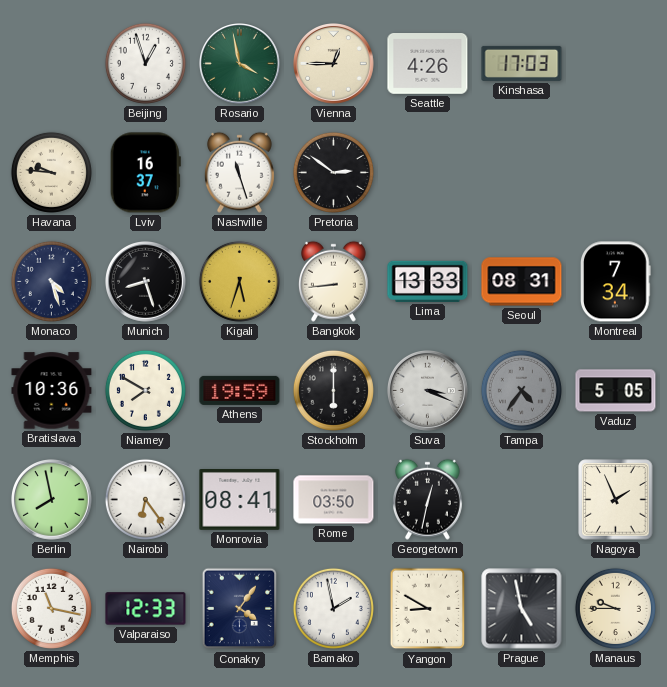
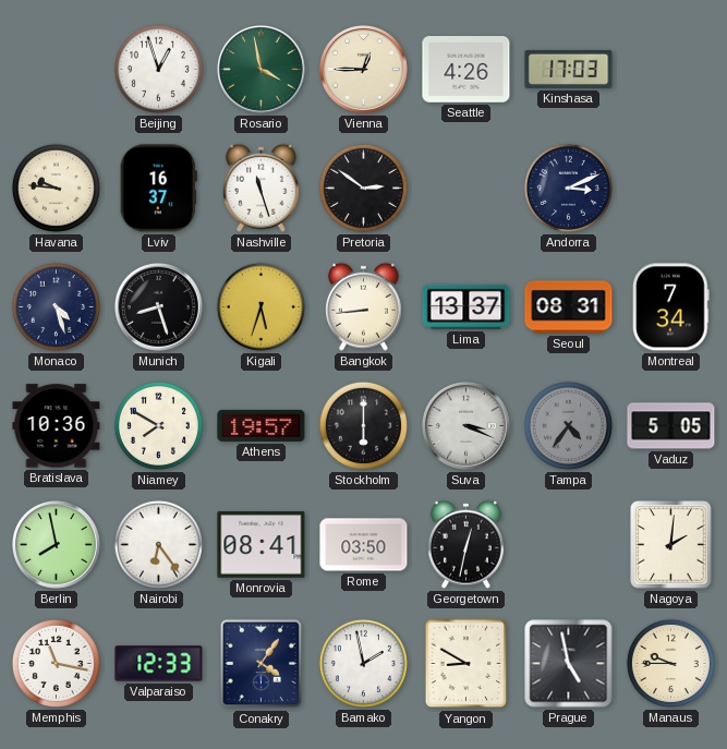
Andorra: none -> 3:11
Lima: 13:33 -> 13:37
Athens: 19:59 -> 19:57
Nagoya: 1:56 -> 2:01
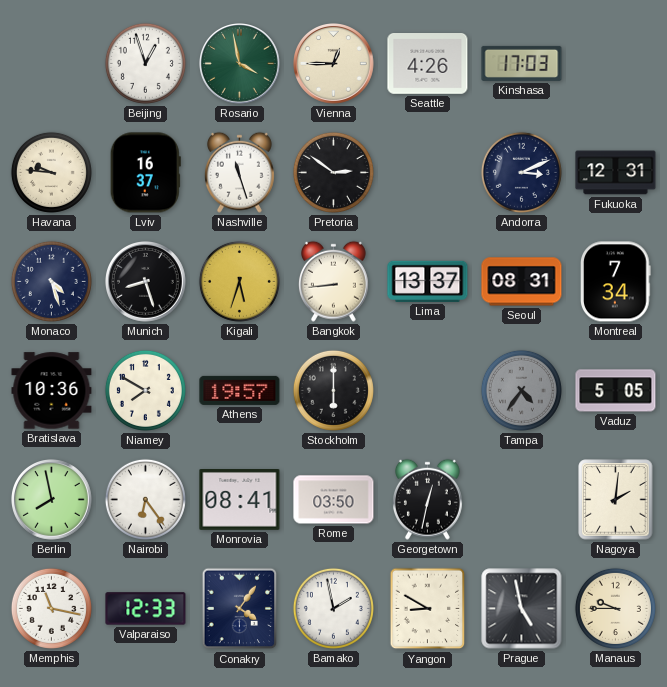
Fukuoka: none -> 12:31
Suva: 3:19 -> none
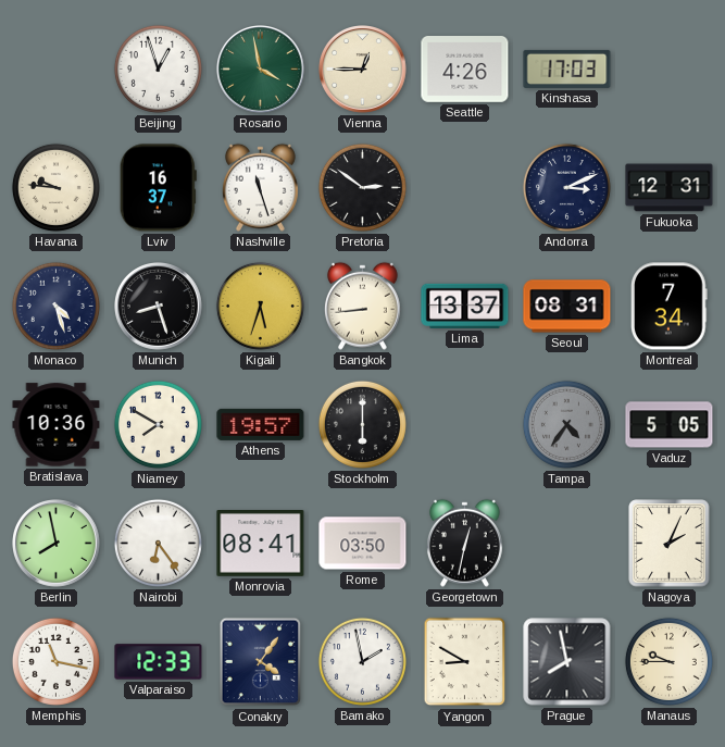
Nagoya: 2:01 -> 2:04
Prague: 4:58 -> 7:58
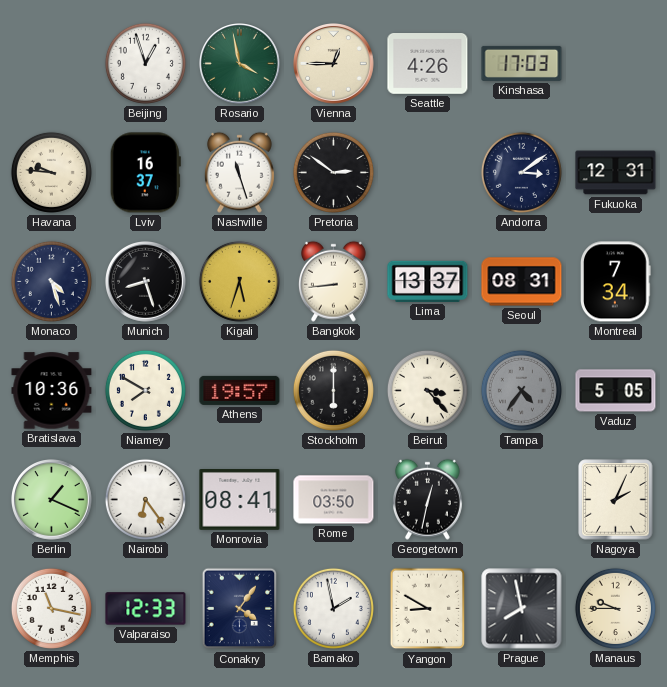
Andorra: 3:11 -> 3:09
Beirut: none -> 3:23
Berlin: 7:58 -> 1:19
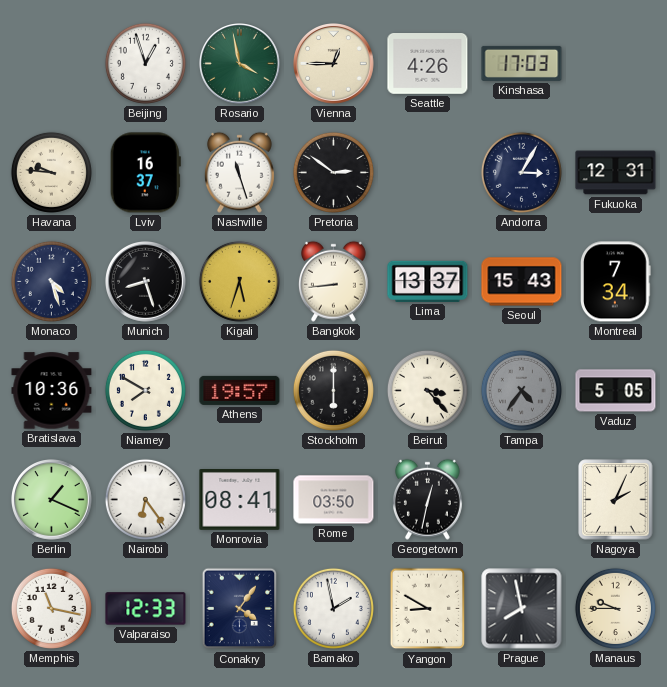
Andorra: 3:09 -> 3:05
Seoul: 08:31 -> 15:43
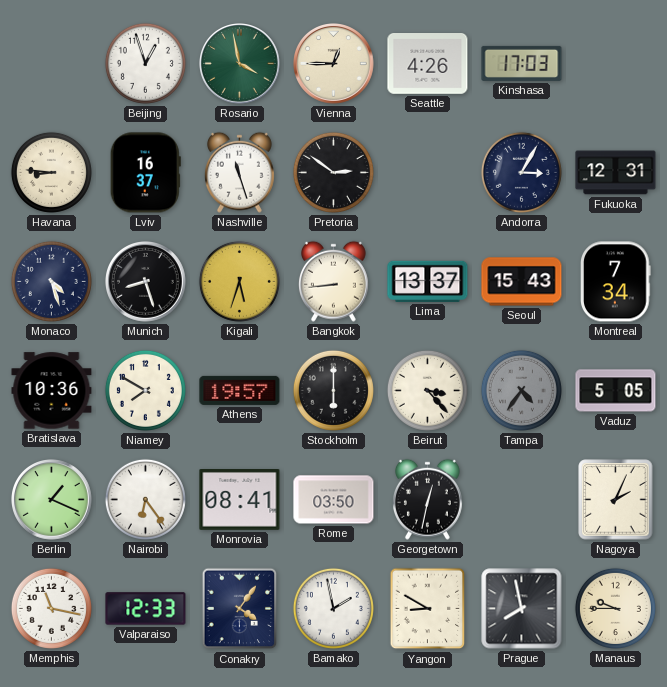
Havana: 9:46 -> 8:46
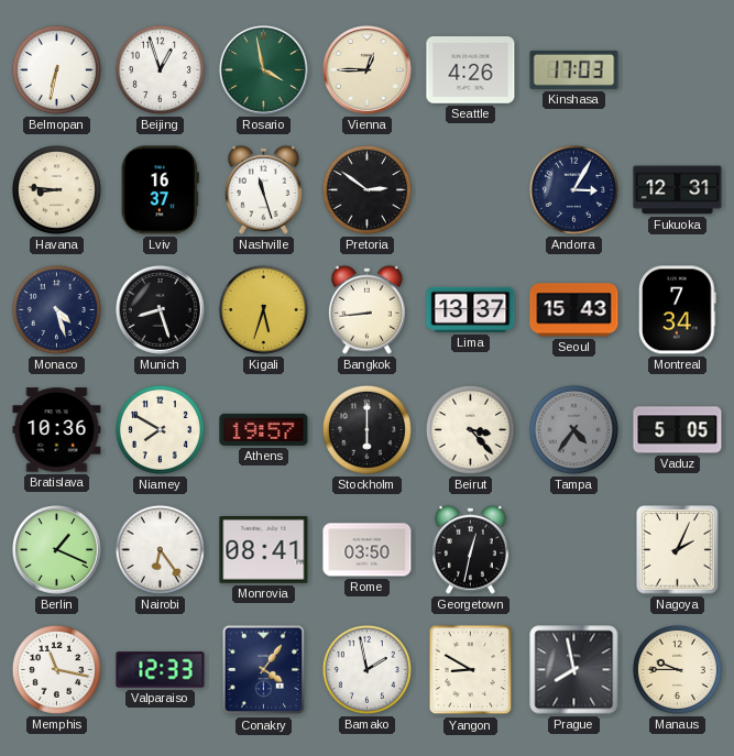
Belmopan: none -> 6:32
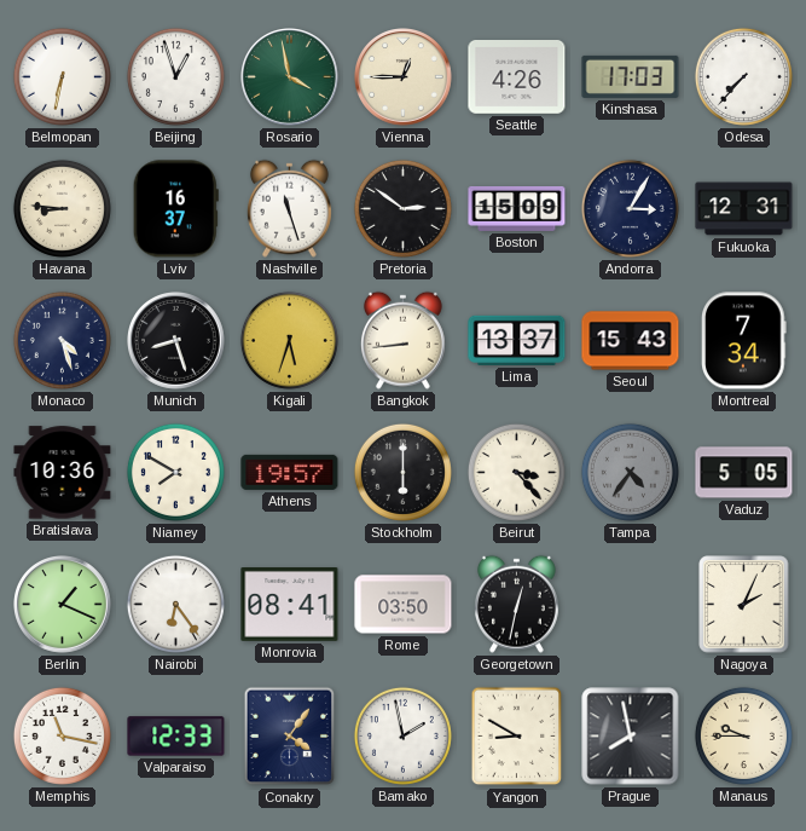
Odesa: none -> 7:37
Boston: none -> 15:09
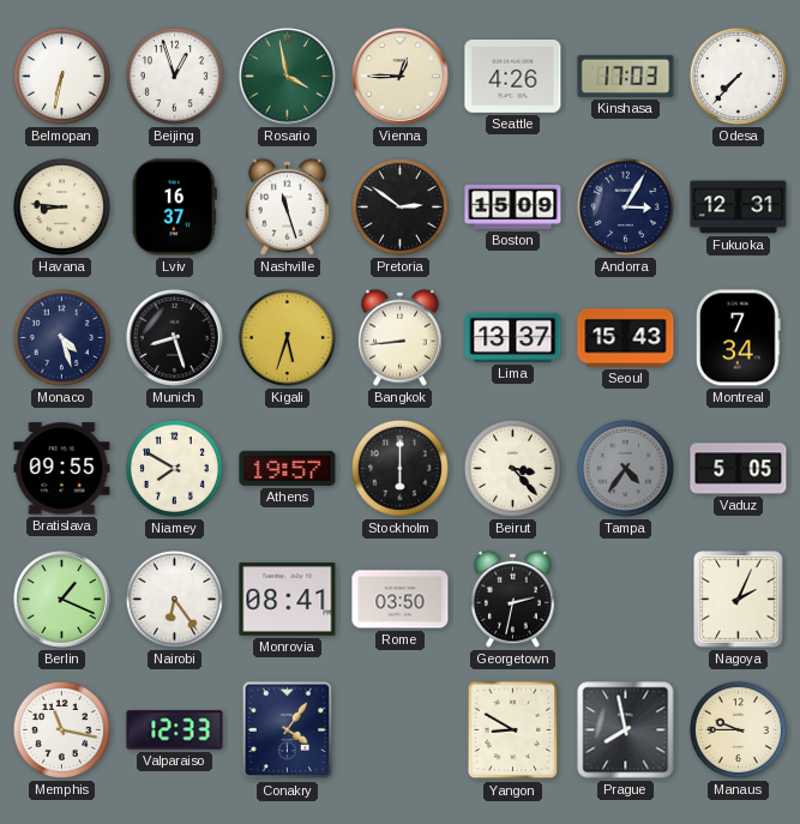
Bratislava: 10:36 -> 09:55
Georgetown: 12:32 -> 2:32
Bamako: 1:58 -> none
